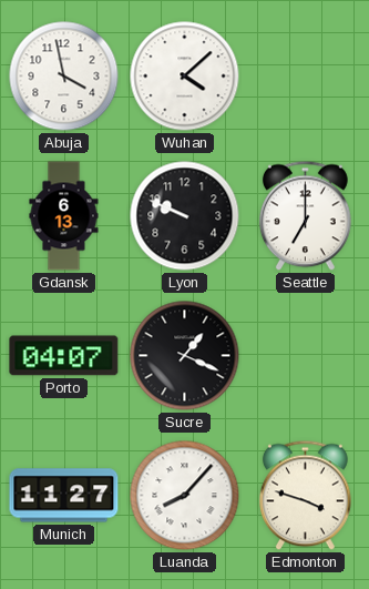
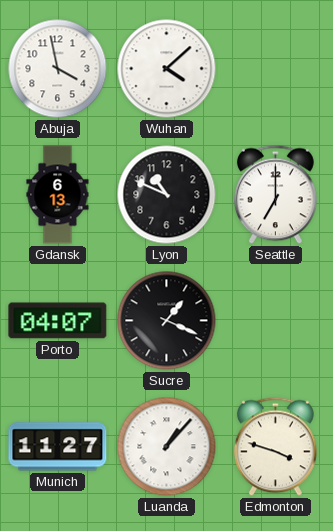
Lyon: 9:49 -> 10:49
Luanda: 8:07 -> 1:07
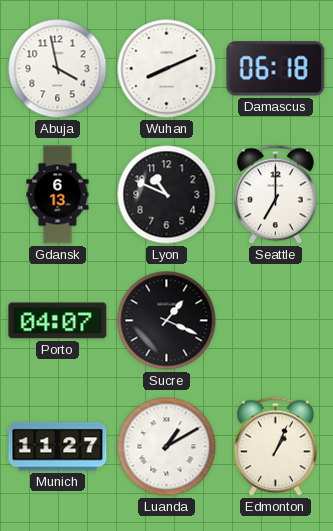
Wuhan: 4:08 -> 8:11
Damascus: none -> 06:18
Luanda: 1:07 -> 1:10
Edmonton: 3:48 -> 1:04
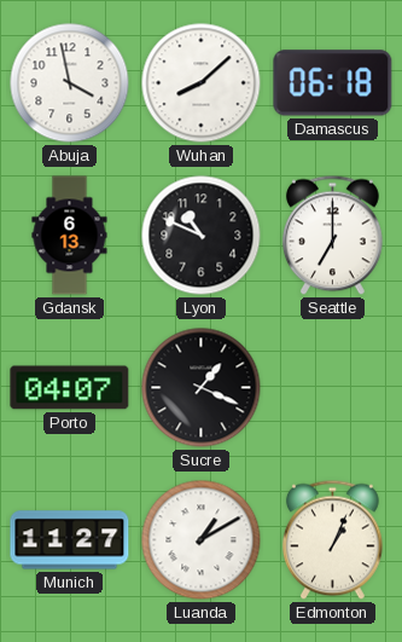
Wuhan: 8:11 -> 8:08
